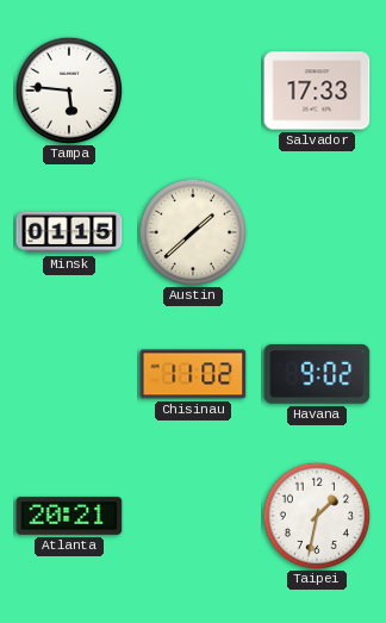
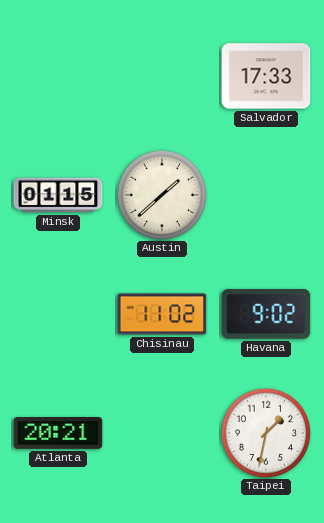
Tampa: 5:46 -> none
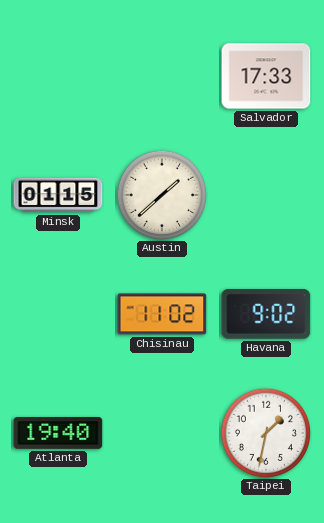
Atlanta: 20:21 -> 19:40
